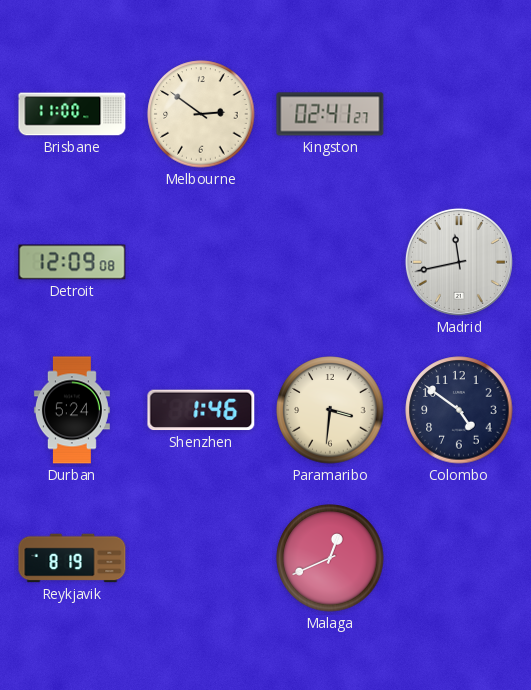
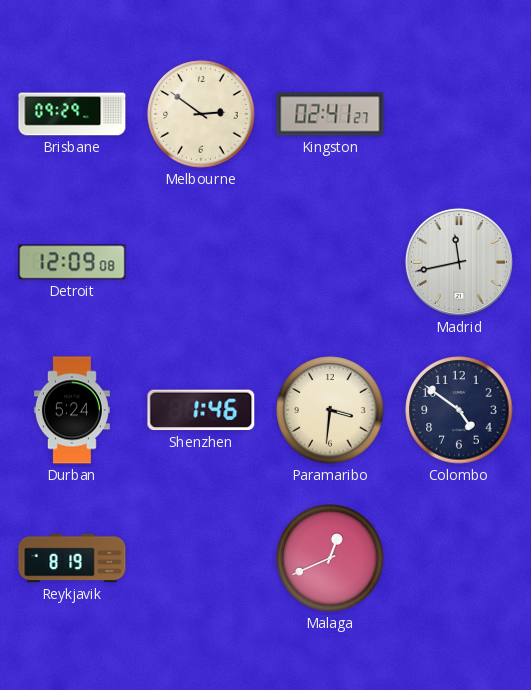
Brisbane: 11:00 -> 09:29
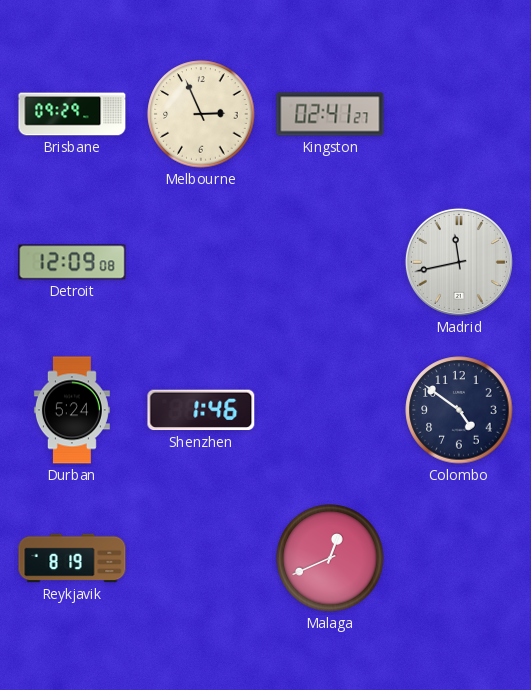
Melbourne: 2:51 -> 2:56
Paramaribo: 3:31 -> none
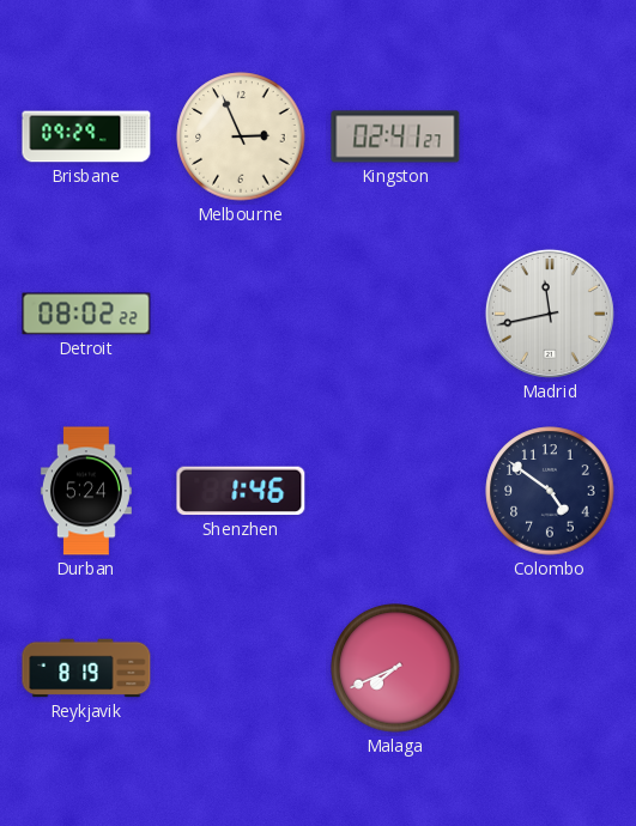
Detroit: 12:09 -> 08:02
Malaga: 12:41 -> 7:41
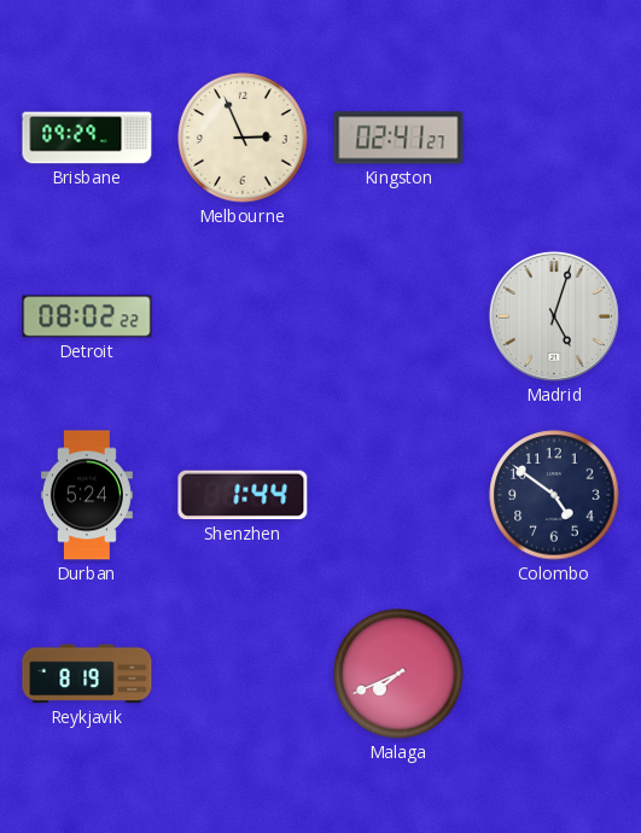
Madrid: 11:43 -> 5:03
Shenzhen: 1:46 -> 1:44
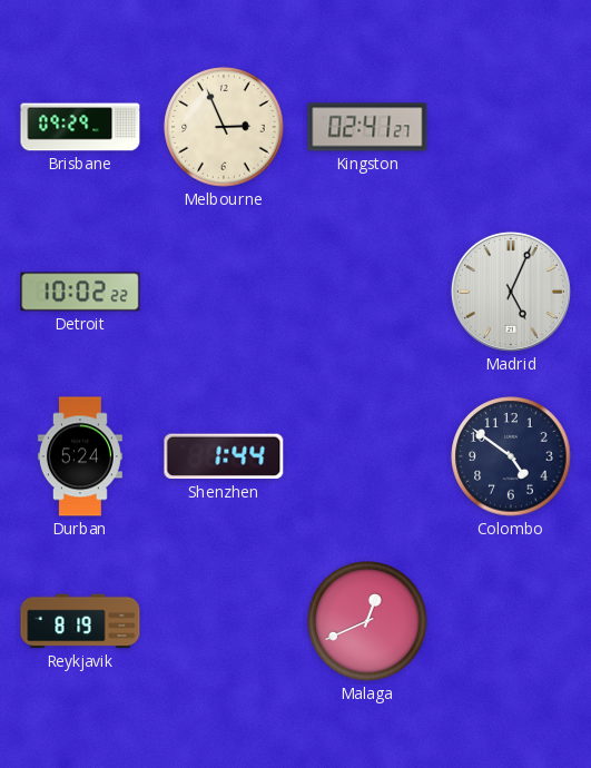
Detroit: 08:02 -> 10:02
Madrid: 5:03 -> 5:04
Malaga: 7:41 -> 12:41
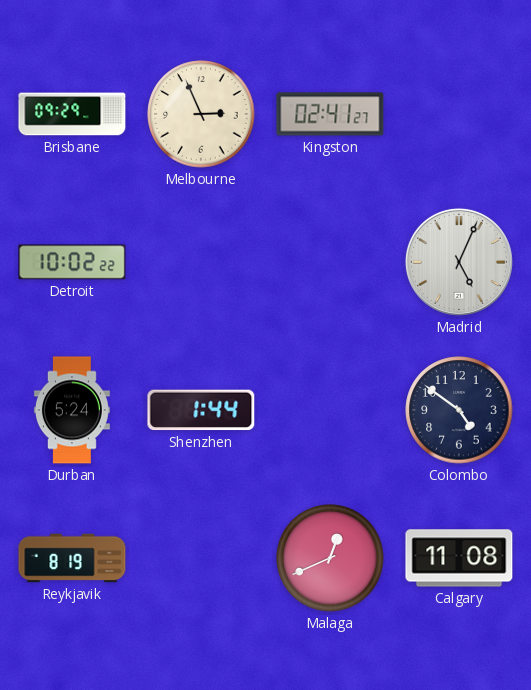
Calgary: none -> 11:08
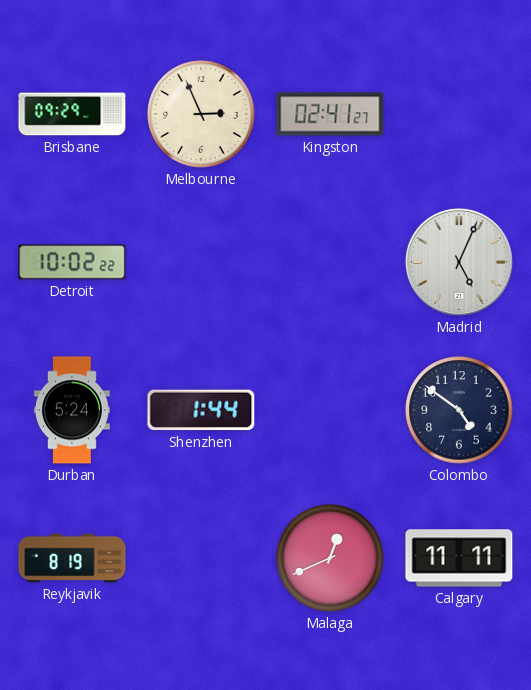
Calgary: 11:08 -> 11:11
